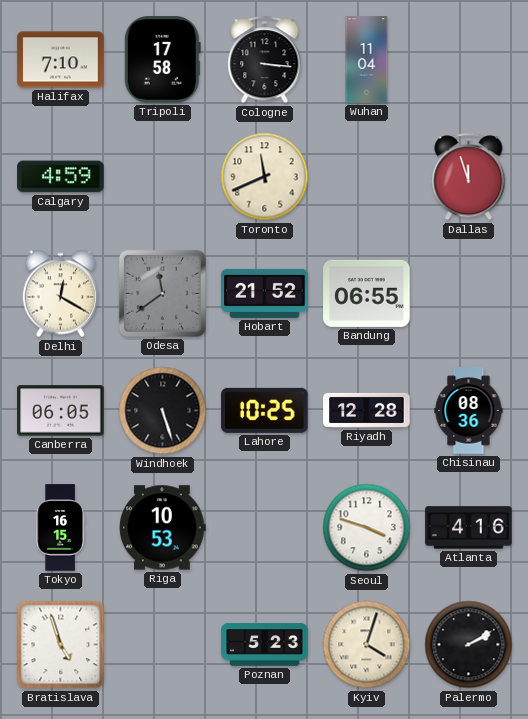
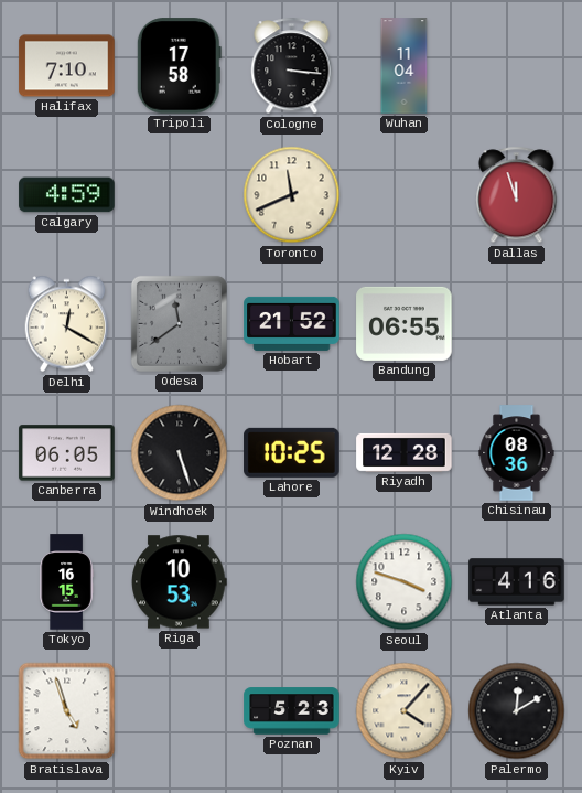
Kyiv: 4:03 -> 4:07
Palermo: 2:10 -> 12:10
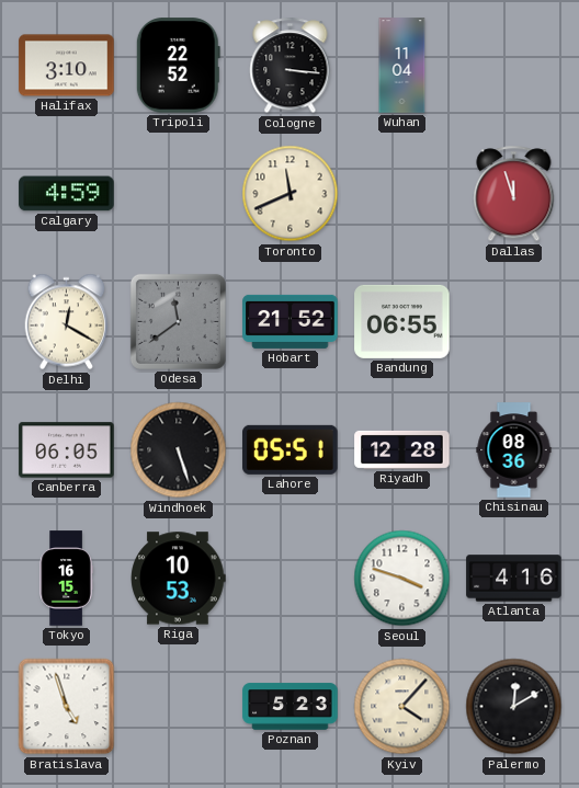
Halifax: 7:10 -> 3:10
Tripoli: 17:58 -> 22:52
Lahore: 10:25 -> 05:51
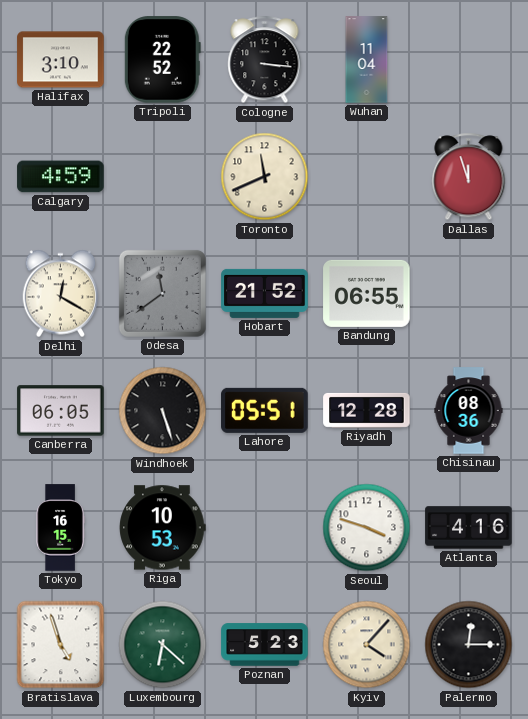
Luxembourg: none -> 6:22
Palermo: 12:10 -> 12:15
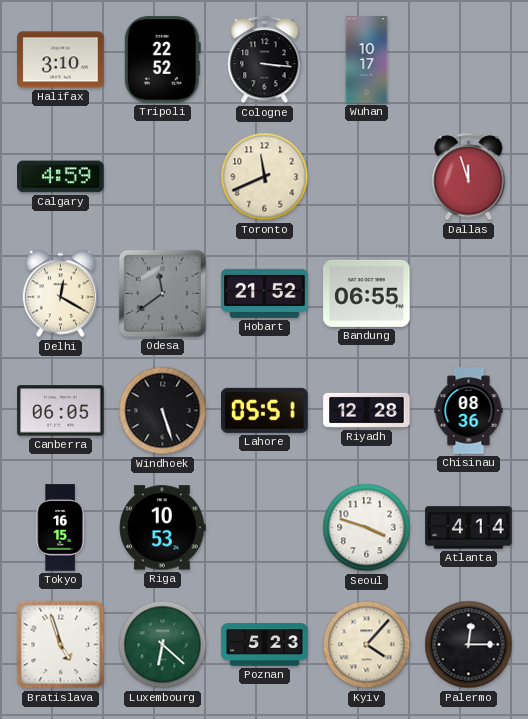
Wuhan: 11:04 -> 10:17
Atlanta: 4:16 -> 4:14
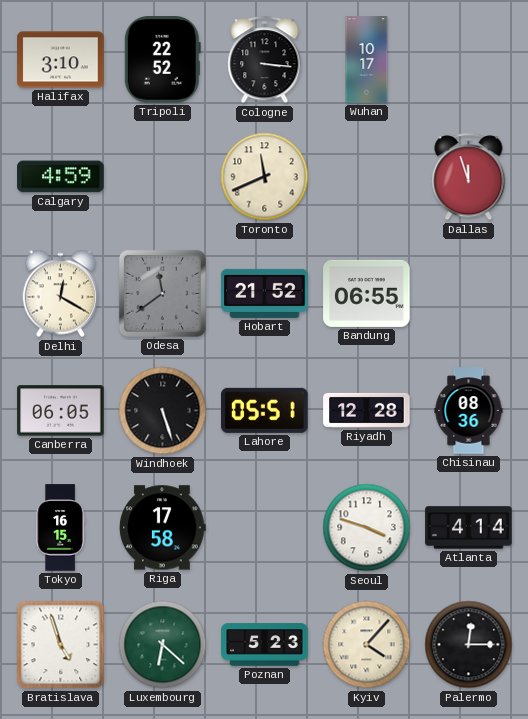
Riga: 10:53 -> 17:58
